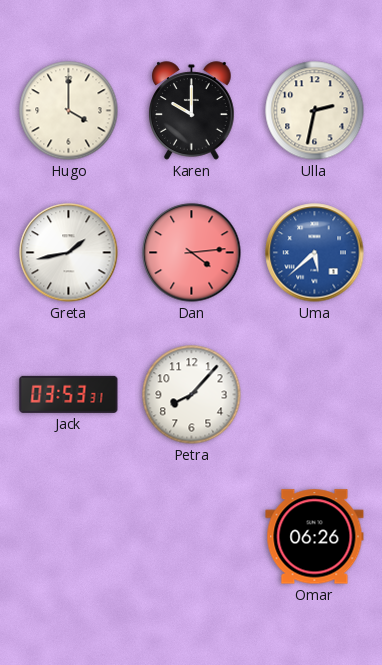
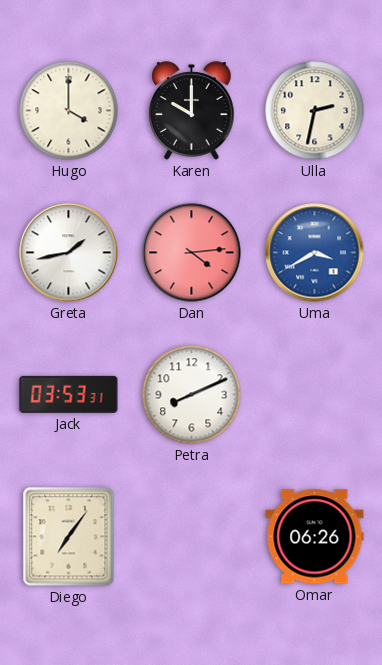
Uma: 5:38 -> 3:40
Petra: 8:07 -> 8:11
Diego: none -> 7:06
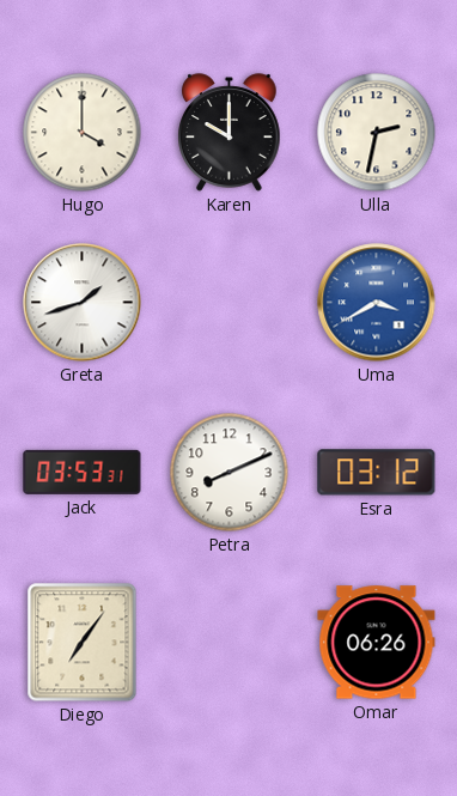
Greta: 1:43 -> 1:42
Dan: 4:14 -> none
Esra: none -> 03:12
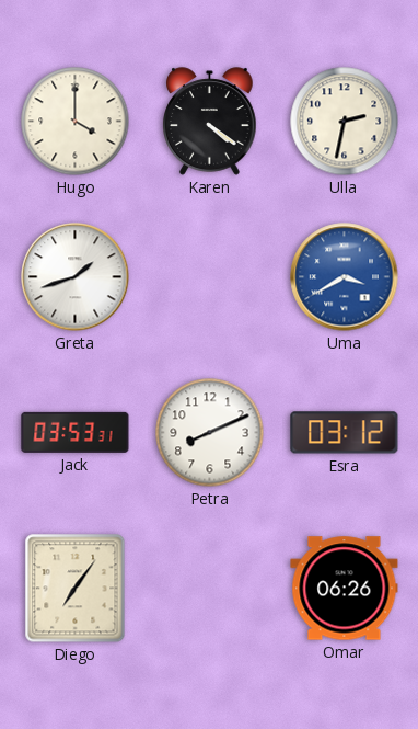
Karen: 10:00 -> 4:21
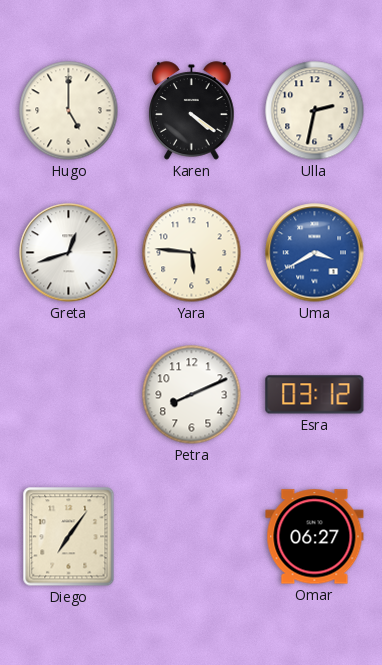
Hugo: 4:00 -> 5:00
Greta: 1:42 -> 12:42
Yara: none -> 5:46
Jack: 03:53 -> none
Omar: 06:26 -> 06:27
